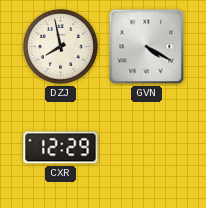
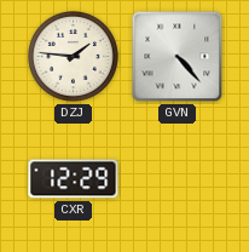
DZJ: 7:58 -> 1:46
GVN: 4:20 -> 4:23
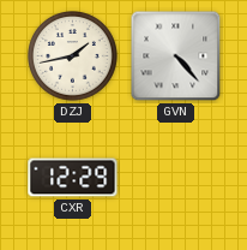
DZJ: 1:46 -> 1:43
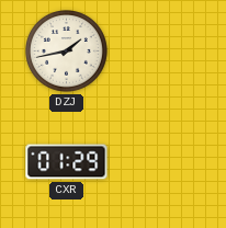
GVN: 4:23 -> none
CXR: 12:29 -> 01:29
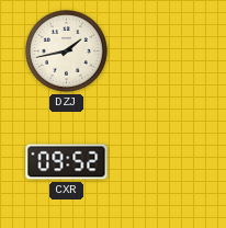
CXR: 01:29 -> 09:52
